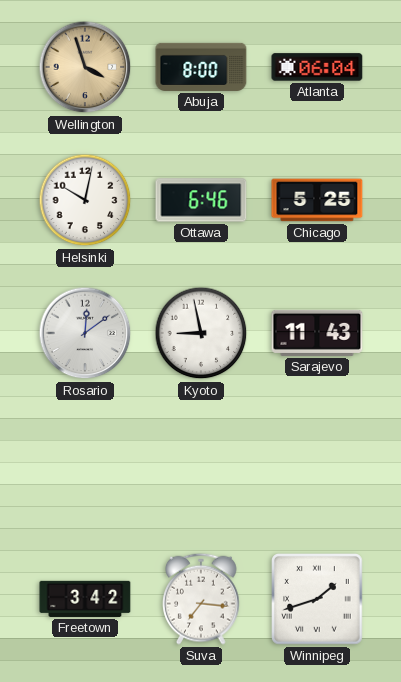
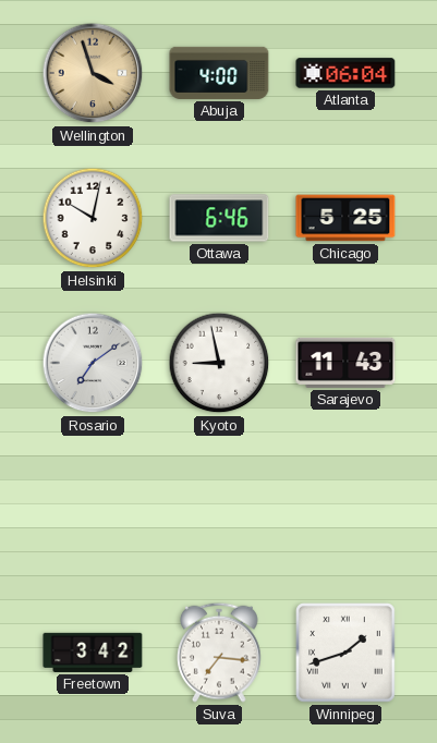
Abuja: 8:00 -> 4:00
Rosario: 12:09 -> 7:09
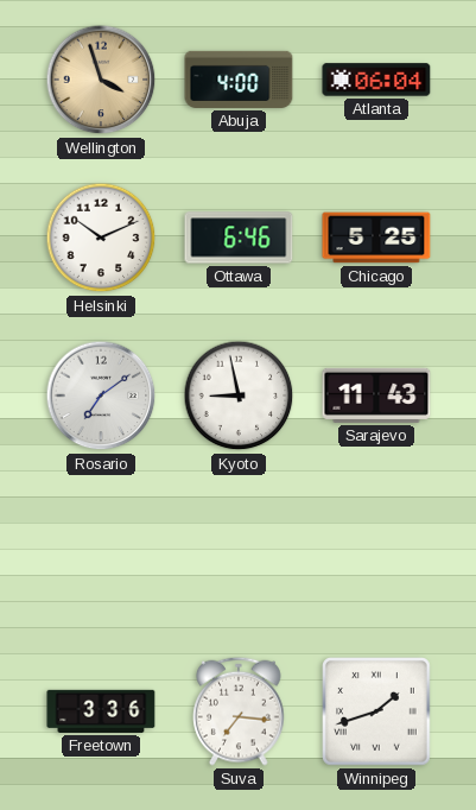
Helsinki: 10:02 -> 10:11
Freetown: 3:42 -> 3:36
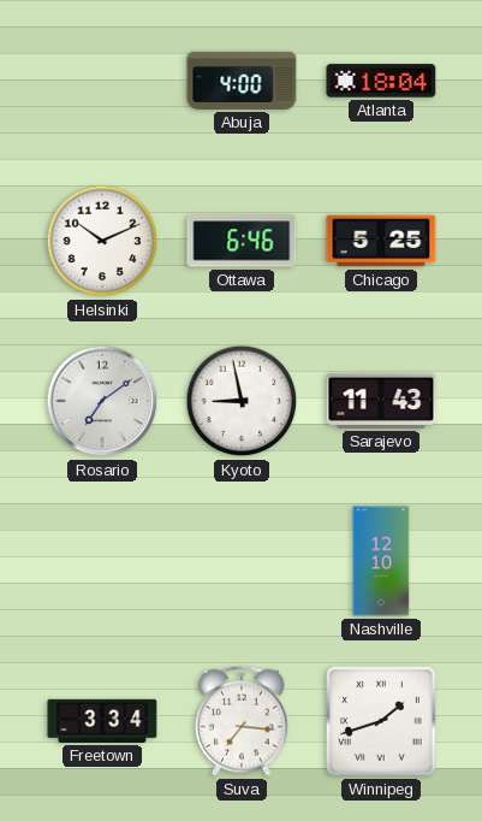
Wellington: 3:57 -> none
Atlanta: 06:04 -> 18:04
Nashville: none -> 12:10
Freetown: 3:36 -> 3:34
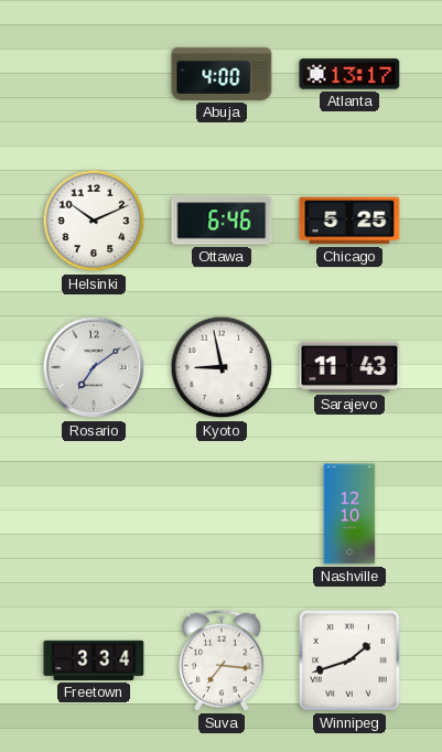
Atlanta: 18:04 -> 13:17
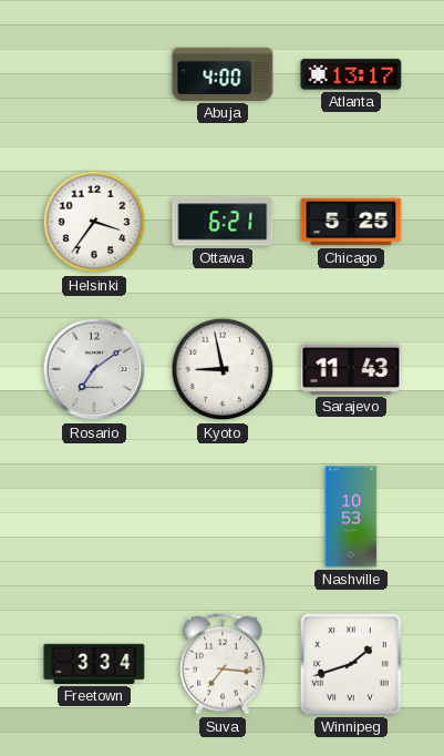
Helsinki: 10:11 -> 3:36
Ottawa: 6:46 -> 6:21
Nashville: 12:10 -> 10:53
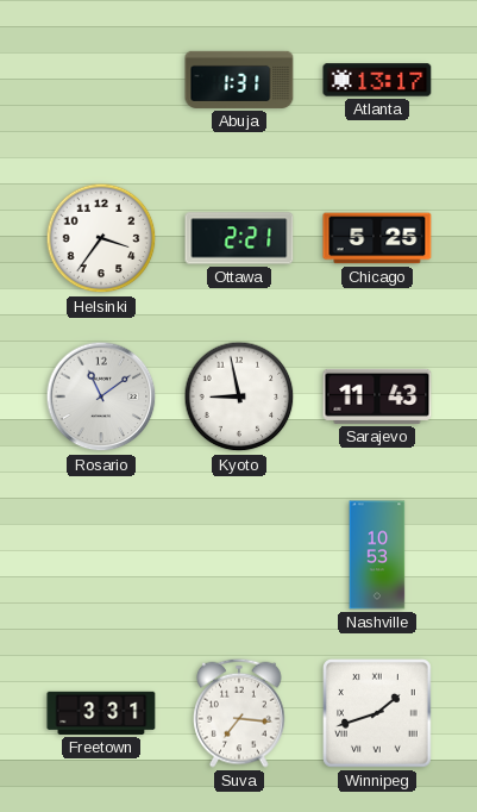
Abuja: 4:00 -> 1:31
Ottawa: 6:21 -> 2:21
Rosario: 7:09 -> 11:09
Freetown: 3:34 -> 3:31
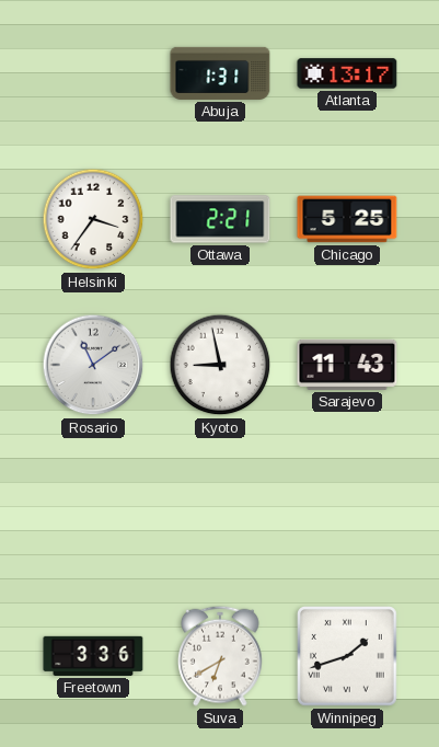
Nashville: 10:53 -> none
Freetown: 3:31 -> 3:36
Suva: 7:16 -> 6:40
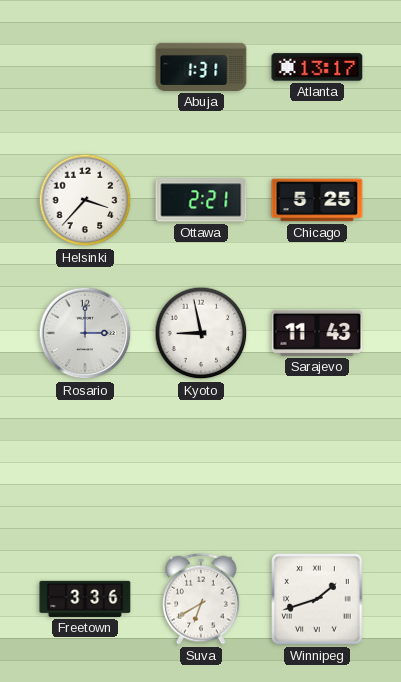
Helsinki: 3:36 -> 3:37
Rosario: 11:09 -> 3:00
